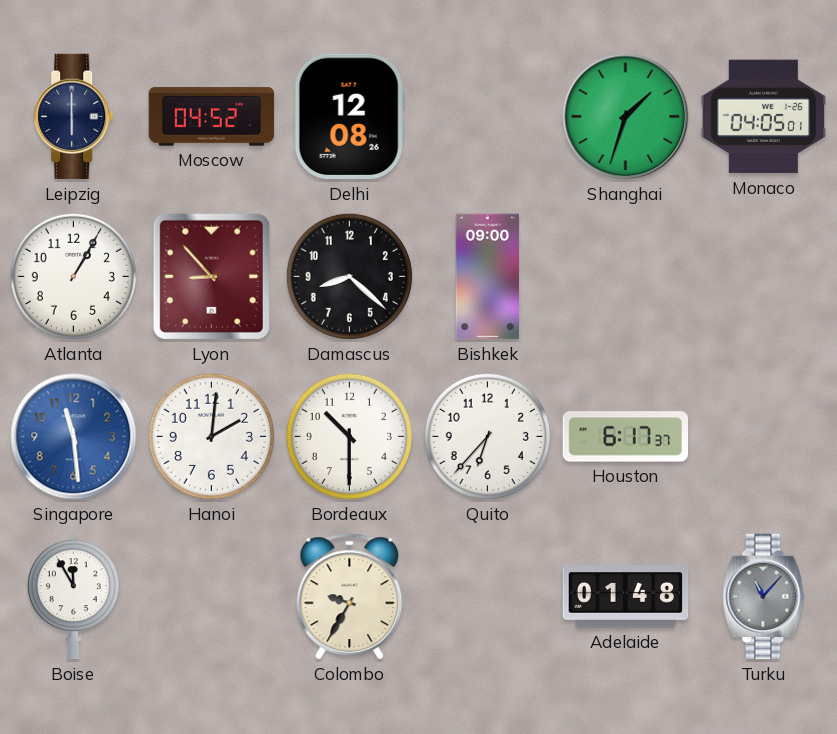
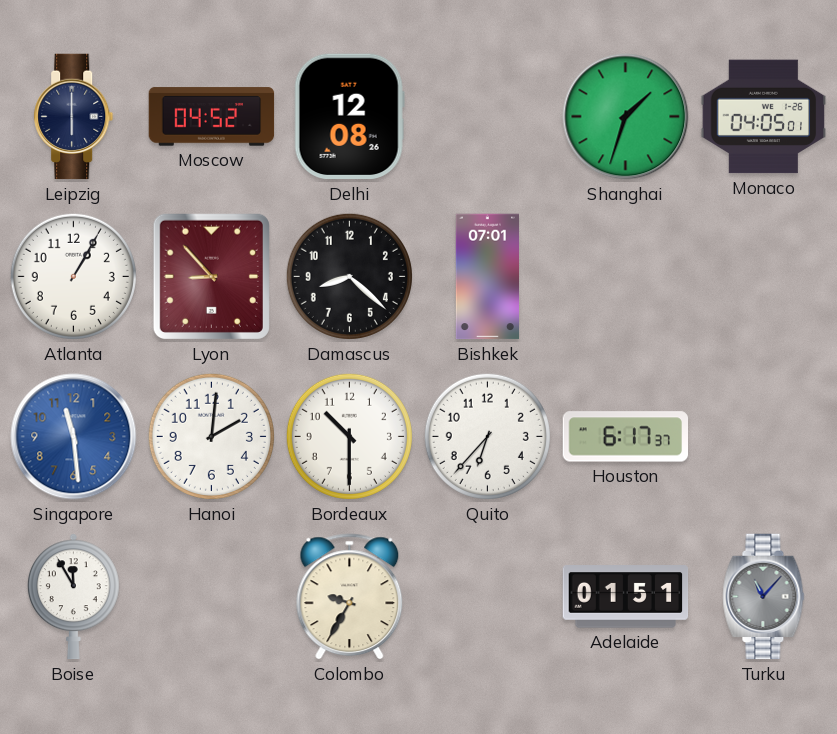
Bishkek: 09:00 -> 07:01
Adelaide: 01:48 -> 01:51
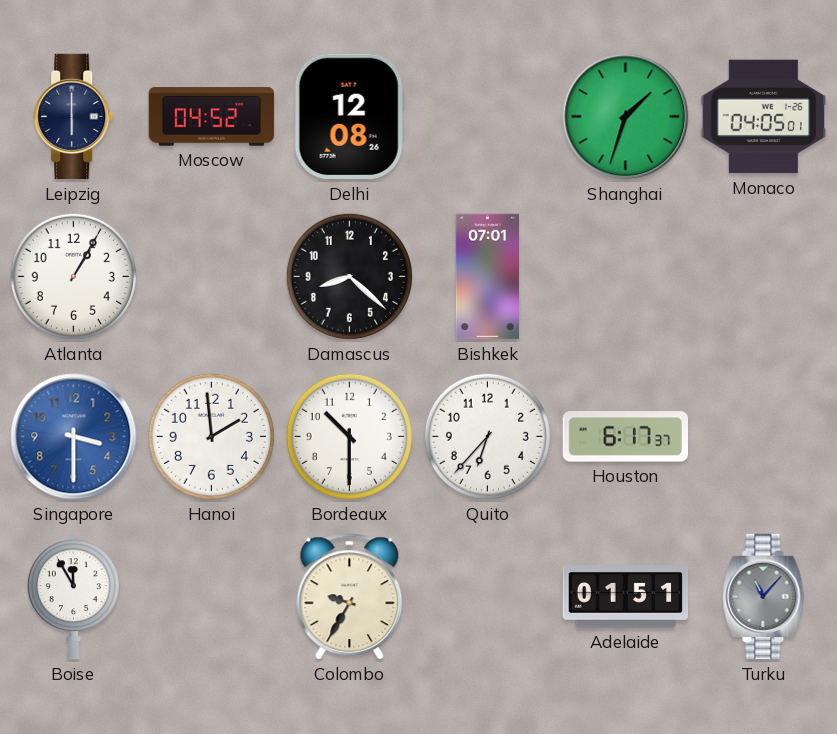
Lyon: 8:53 -> none
Singapore: 11:29 -> 3:30
Hanoi: 2:01 -> 1:59
